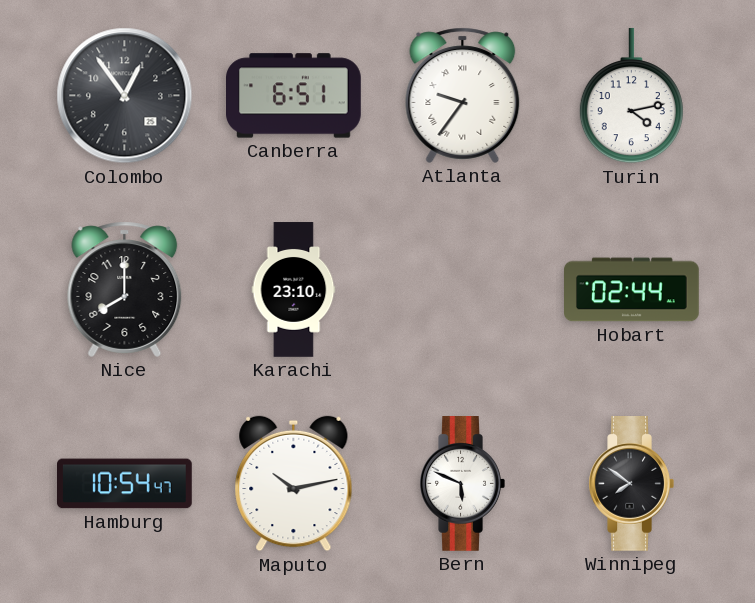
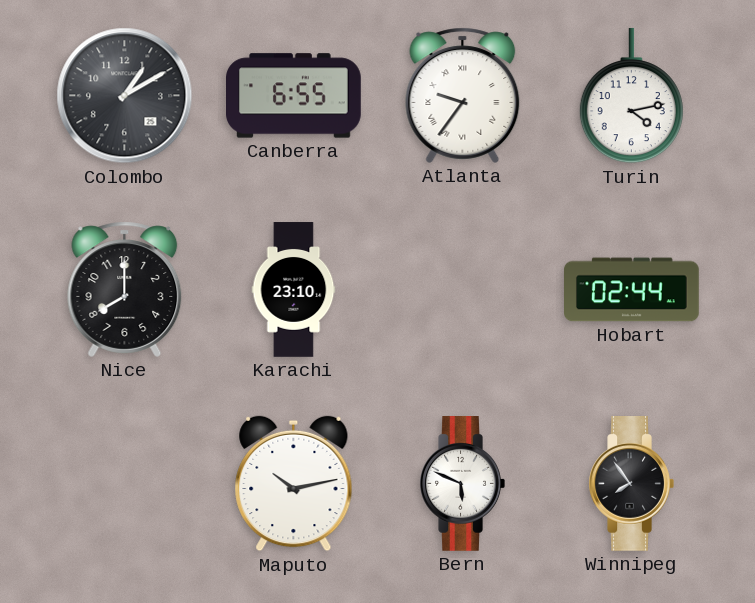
Colombo: 12:54 -> 1:10
Canberra: 6:51 -> 6:55
Hamburg: 10:54 -> none
Winnipeg: 7:51 -> 7:54
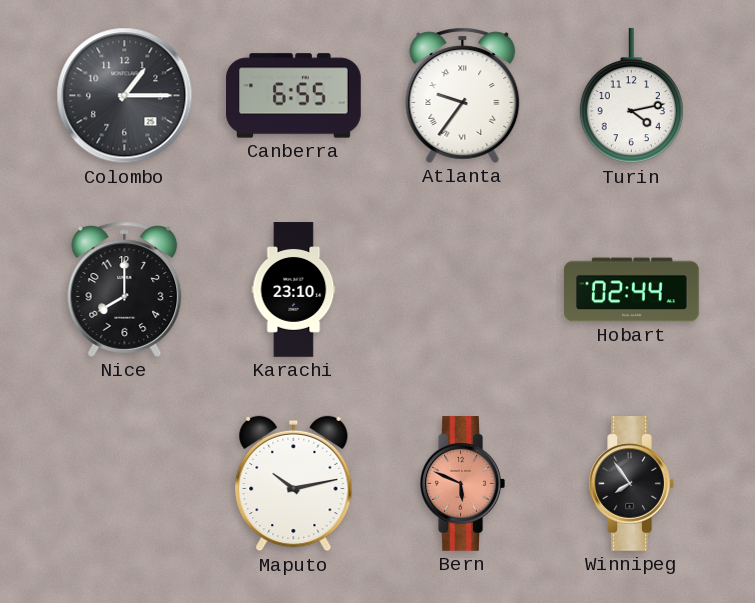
Colombo: 1:10 -> 1:15
Bern dial: white -> salmon
